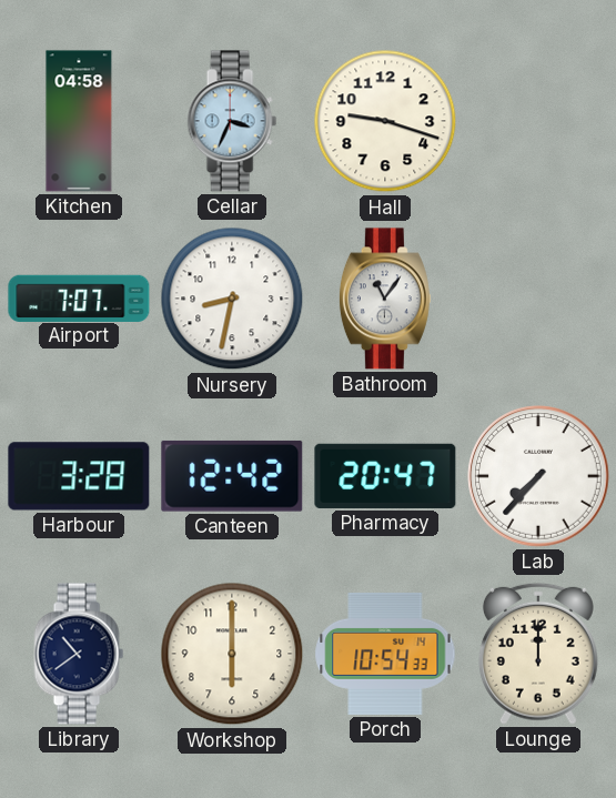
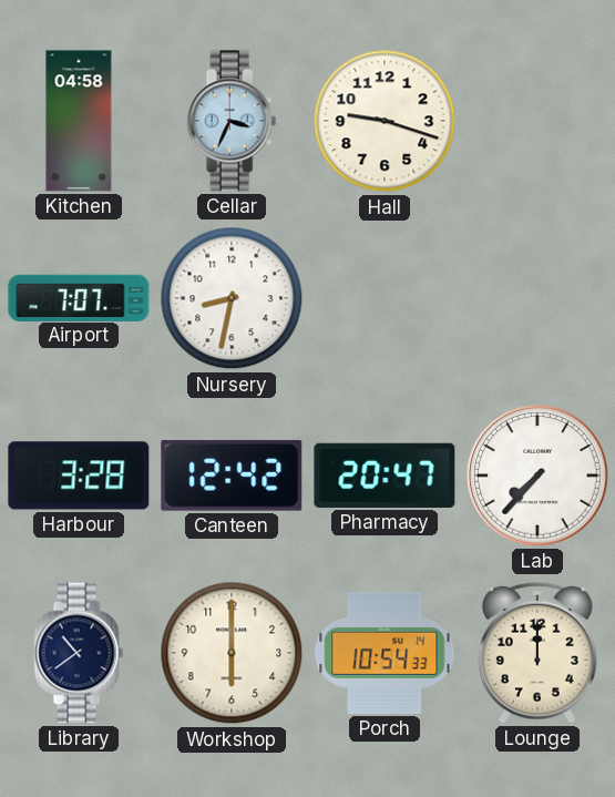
Bathroom: 11:06 -> none
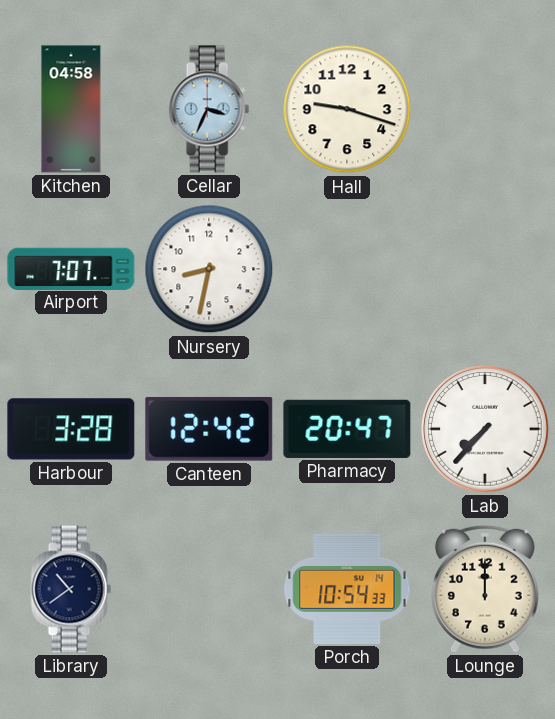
Workshop: 6:00 -> none
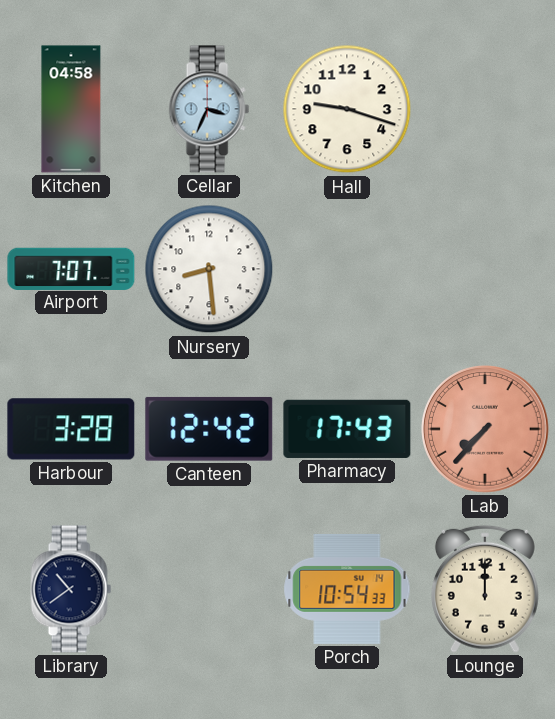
Nursery: 8:32 -> 8:29
Pharmacy: 20:47 -> 17:43
Lab dial: white -> salmon
